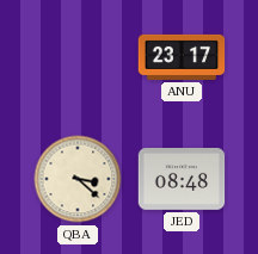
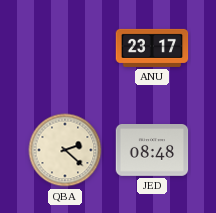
QBA: 3:22 -> 2:22
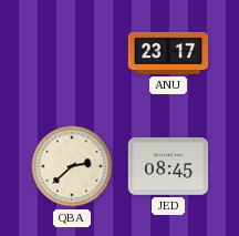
QBA: 2:22 -> 2:38
JED: 08:48 -> 08:45
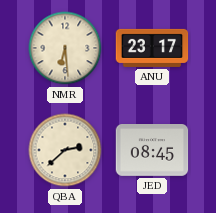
NMR: none -> 6:29
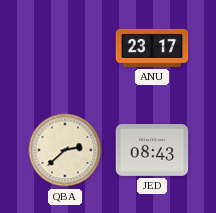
NMR: 6:29 -> none
JED: 08:45 -> 08:43
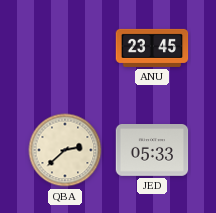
ANU: 23:17 -> 23:45
JED: 08:43 -> 05:33
